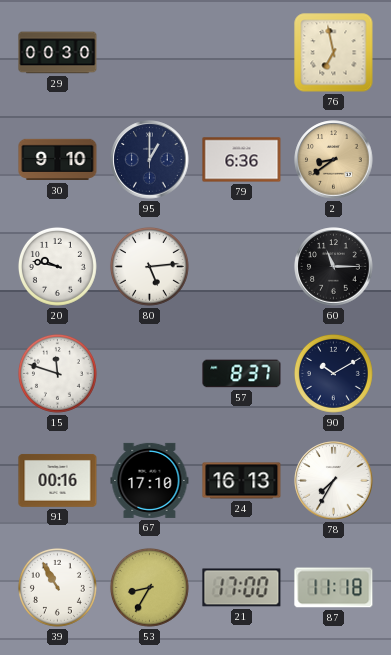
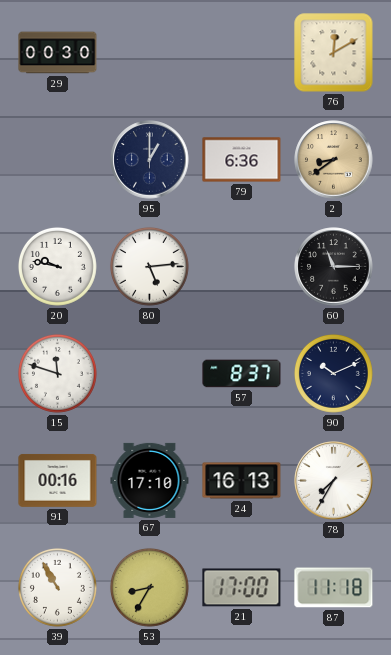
76: 6:58 -> 12:10
30: 9:10 -> none
90: 10:10 -> 10:11
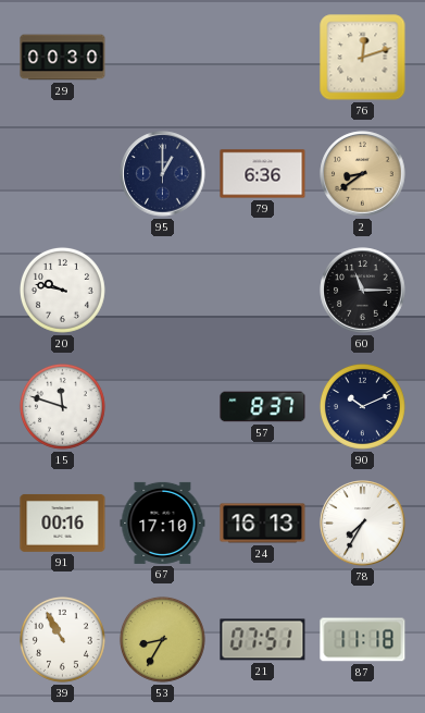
76: 12:10 -> 12:12
80: 5:14 -> none
21: 17:00 -> 07:51
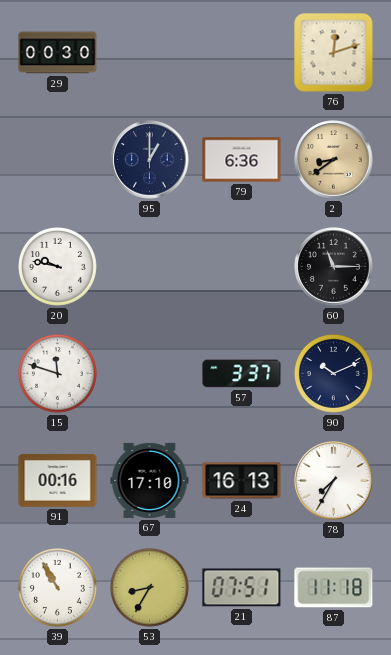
57: 8:37 -> 3:37
